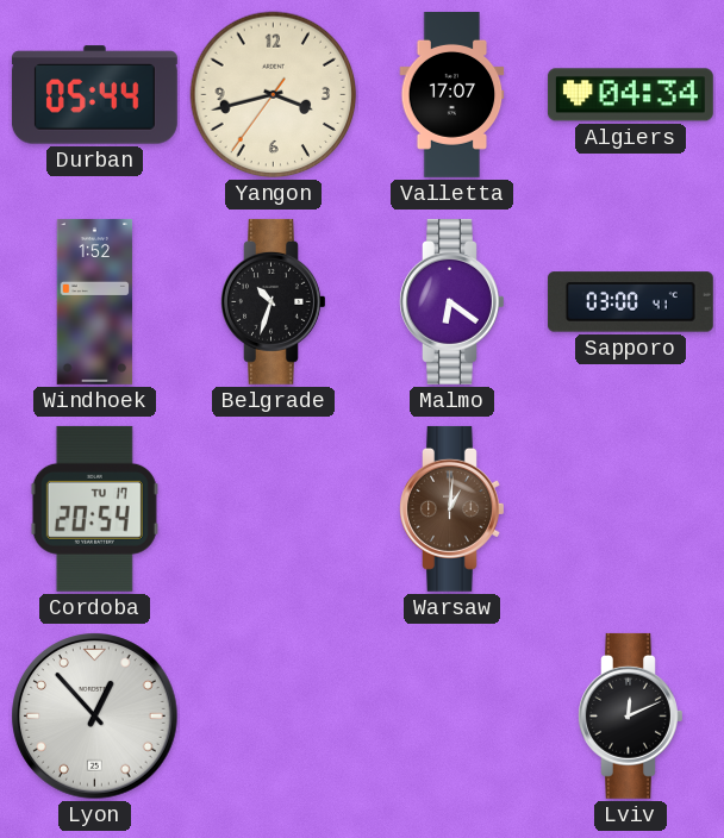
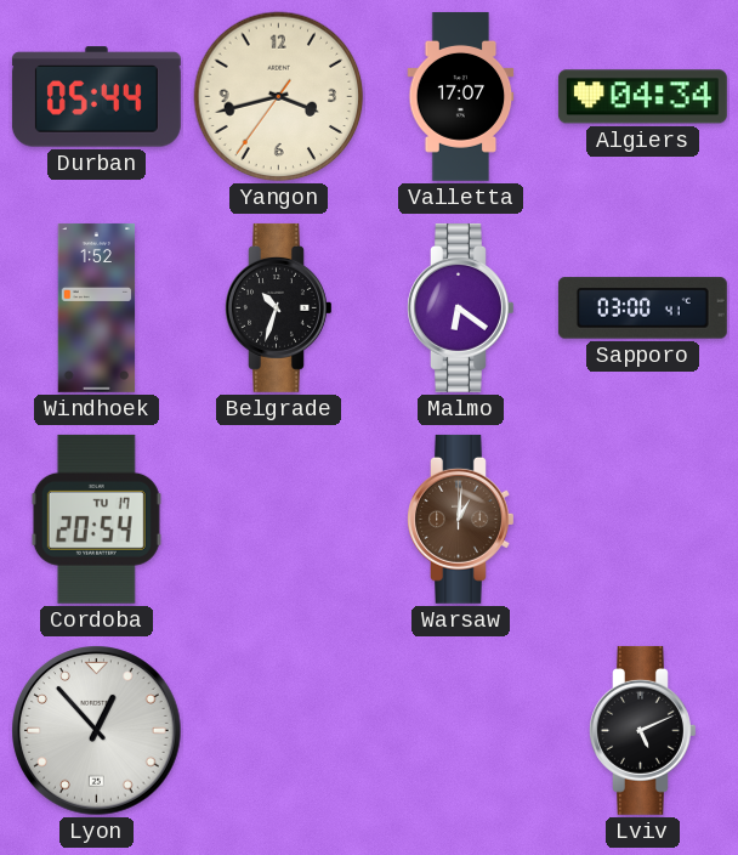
Lviv: 12:11 -> 5:11
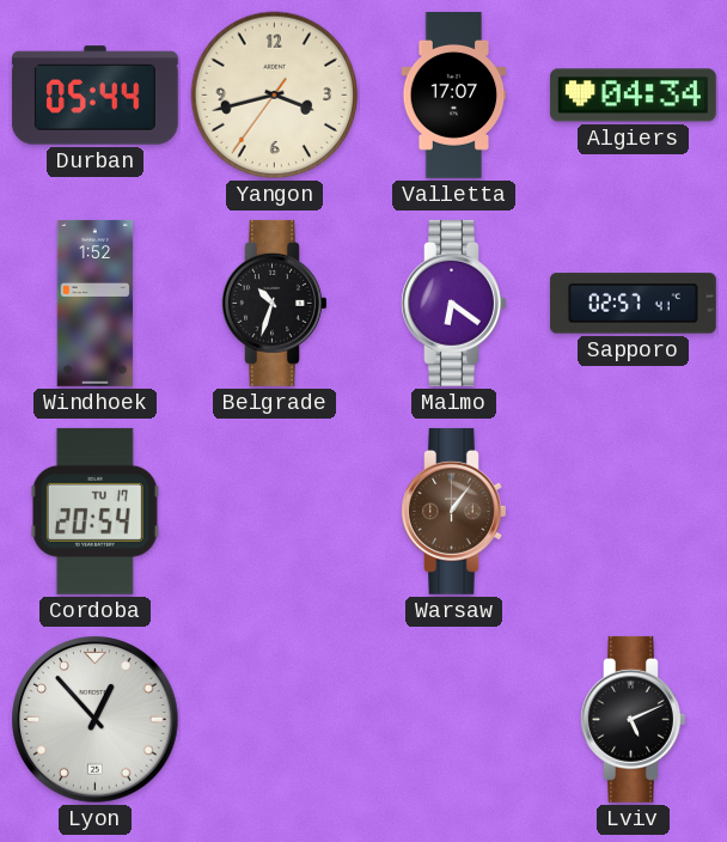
Sapporo: 03:00 -> 02:57
Warsaw: 1:01 -> 1:06
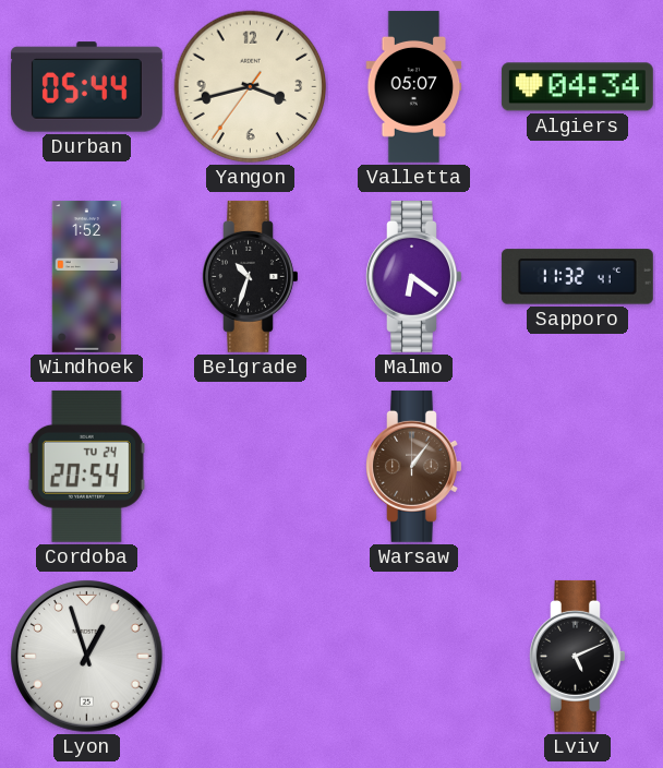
Valletta: 17:07 -> 05:07
Sapporo: 02:57 -> 11:32
Cordoba date: TU 17 -> TU 24
Lyon: 12:53 -> 12:57
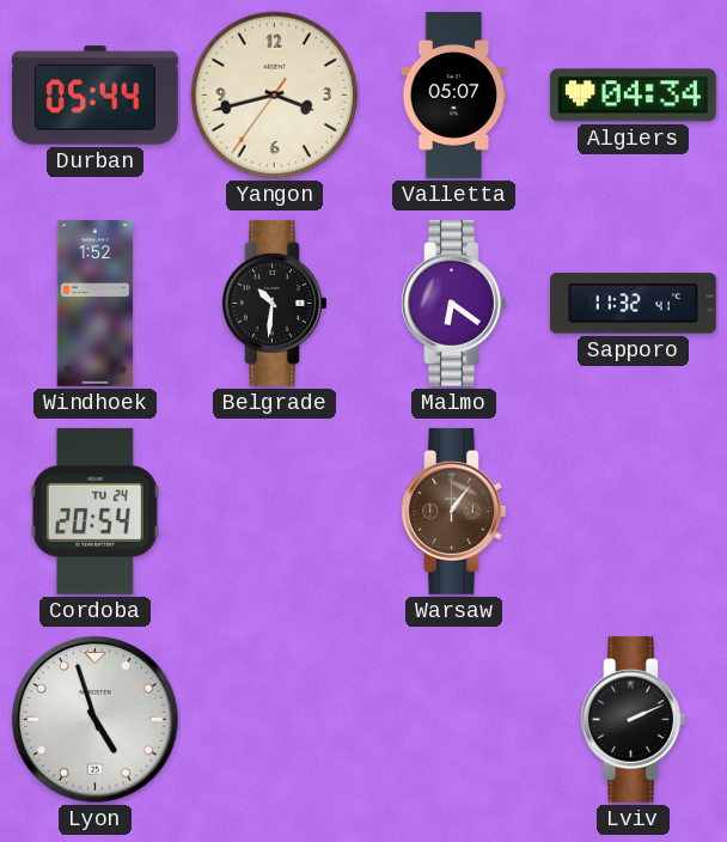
Belgrade: 10:33 -> 10:31
Lyon: 12:57 -> 4:57
Lviv: 5:11 -> 2:11
